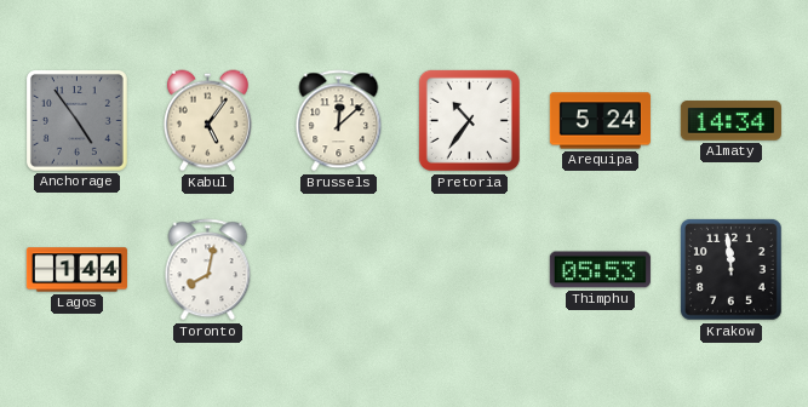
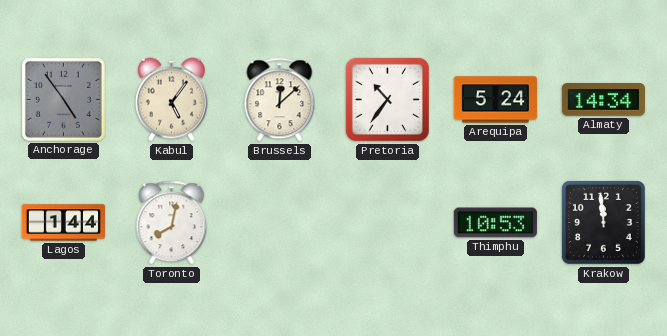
Thimphu: 05:53 -> 10:53
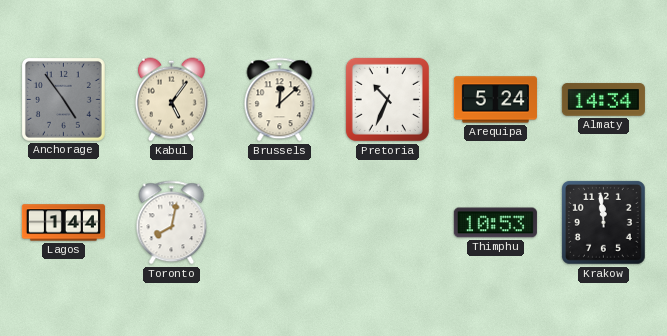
Pretoria: 10:36 -> 10:34
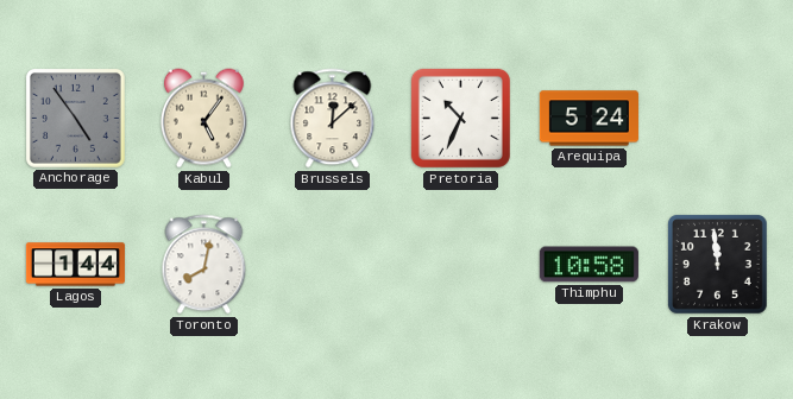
Almaty: 14:34 -> none
Thimphu: 10:53 -> 10:58
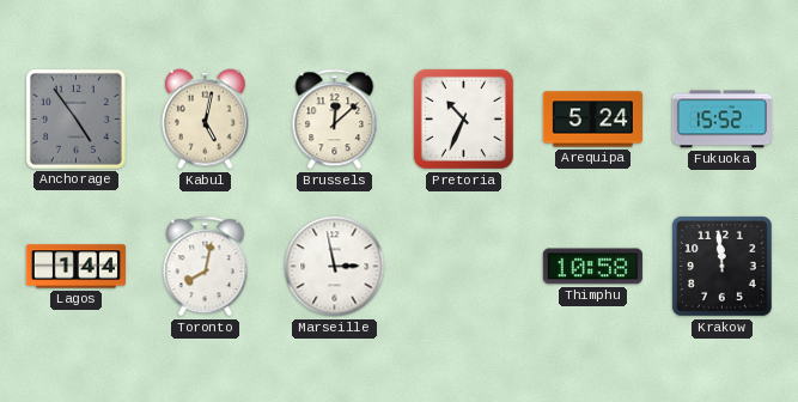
Kabul: 5:06 -> 5:02
Fukuoka: none -> 15:52
Marseille: none -> 2:58
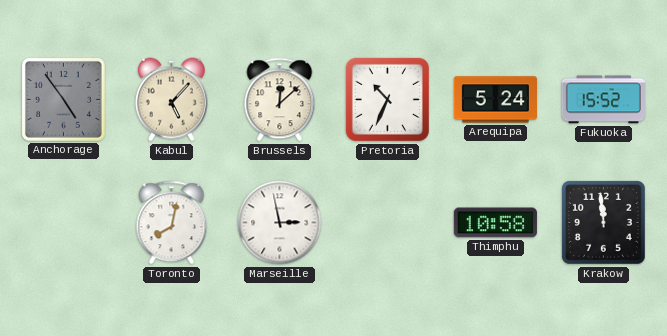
Kabul: 5:02 -> 5:07
Lagos: 1:44 -> none
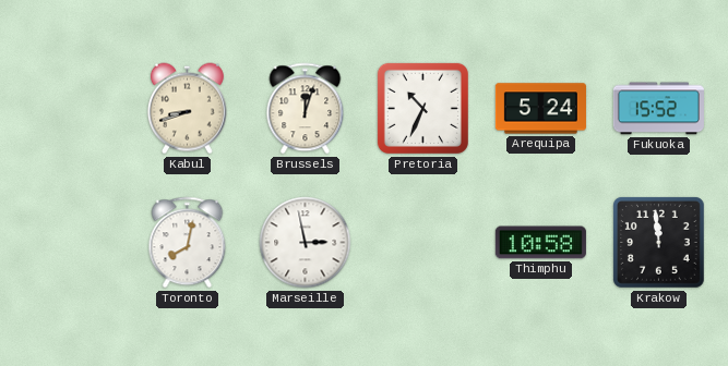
Anchorage: 4:54 -> none
Kabul: 5:07 -> 8:42
Brussels: 12:08 -> 12:03
